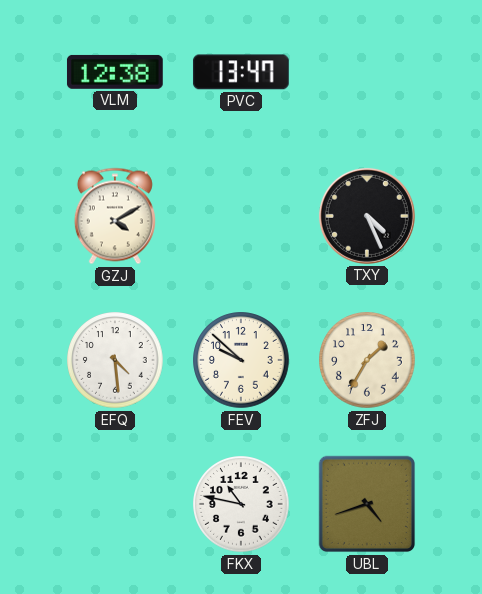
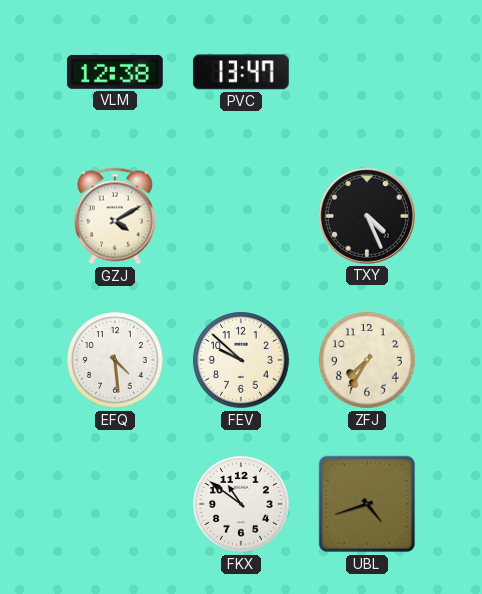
ZFJ: 1:35 -> 7:35
FKX: 10:47 -> 10:51
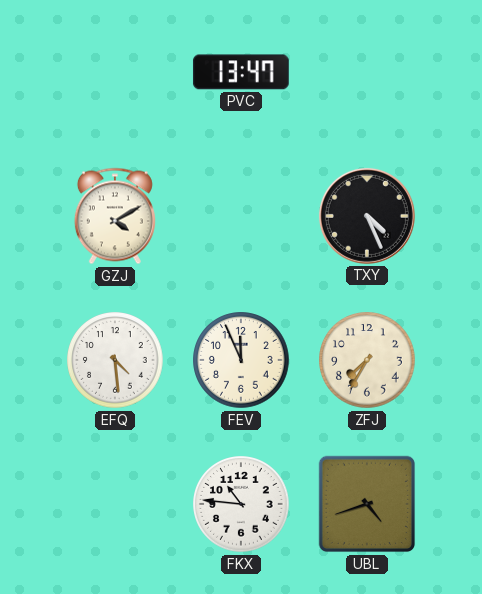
VLM: 12:38 -> none
FEV: 9:52 -> 11:56
FKX: 10:51 -> 10:46
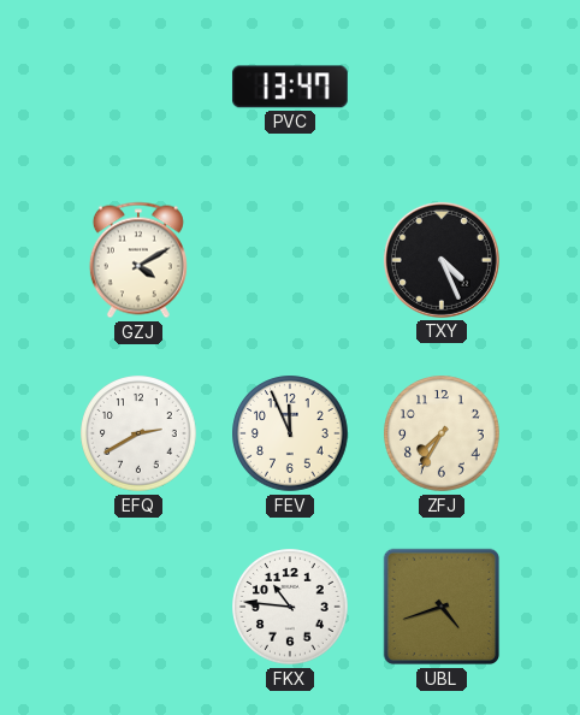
EFQ: 4:29 -> 2:40
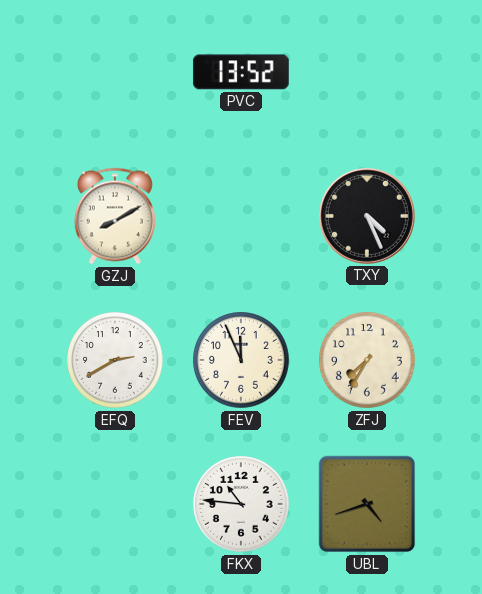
PVC: 13:47 -> 13:52
GZJ: 4:10 -> 8:10
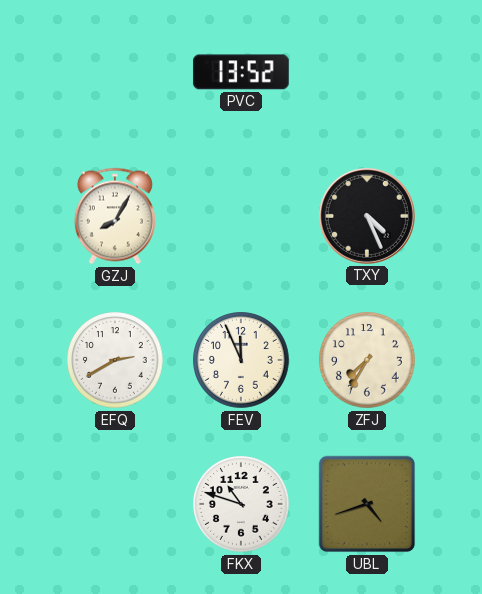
GZJ: 8:10 -> 8:05
FKX: 10:46 -> 10:48
